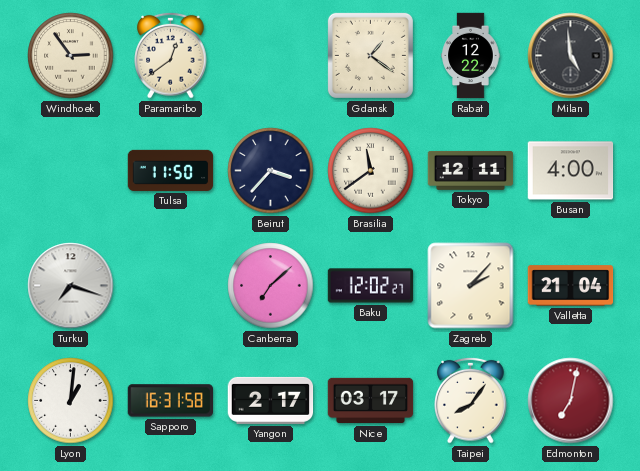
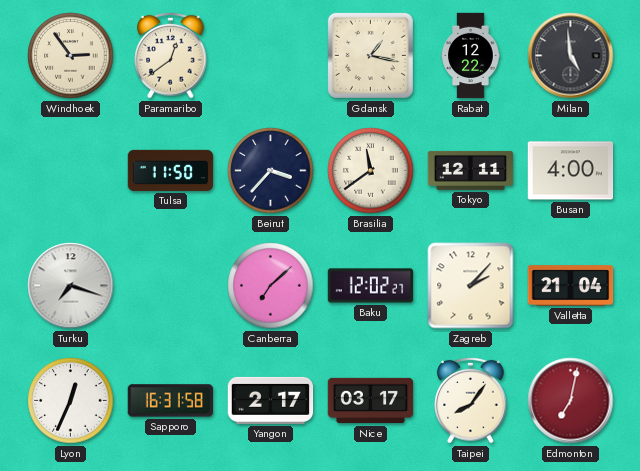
Gdansk: 1:21 -> 1:17
Lyon: 1:01 -> 12:34
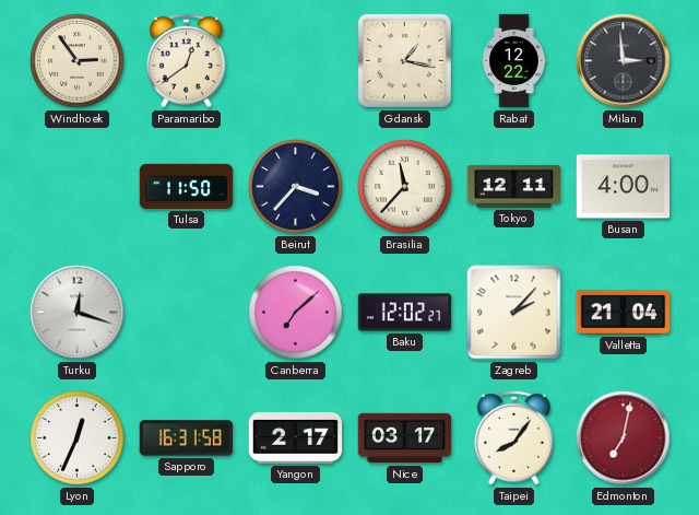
Milan: 4:59 -> 2:59
Brasilia: 11:39 -> 11:37
Turku: 7:18 -> 12:18
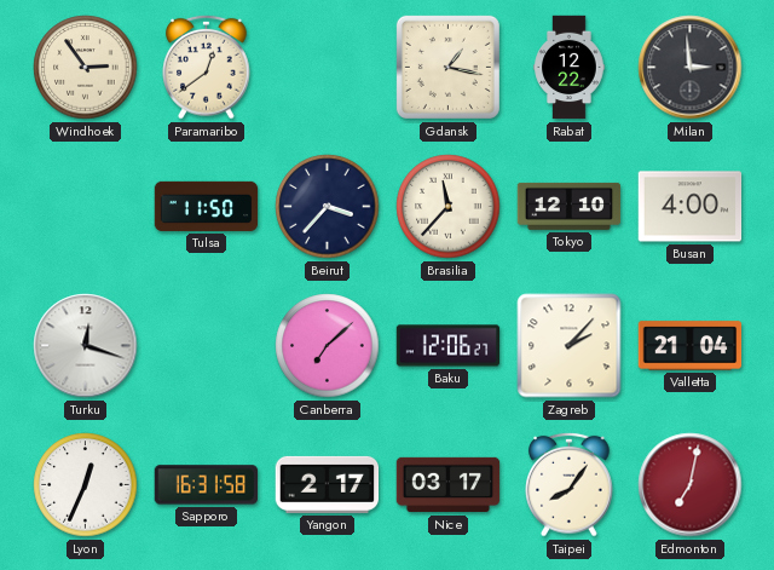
Tokyo: 12:11 -> 12:10
Baku: 12:02 -> 12:06
